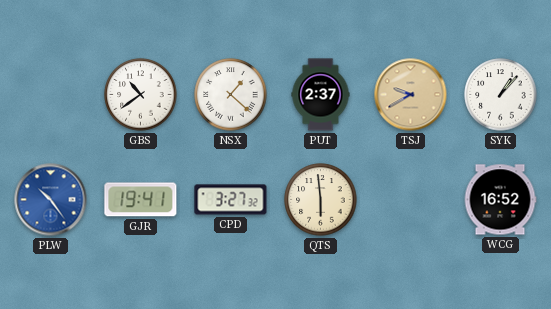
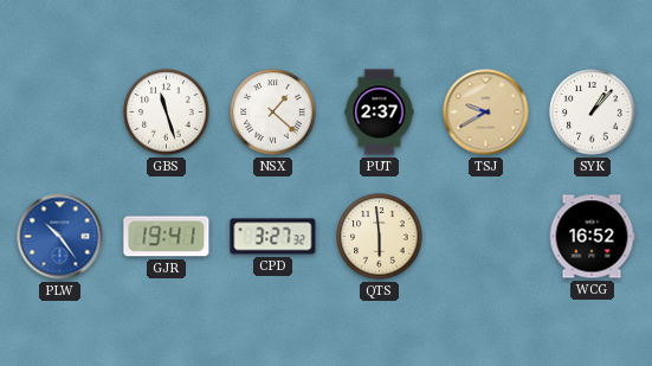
GBS: 10:39 -> 11:27
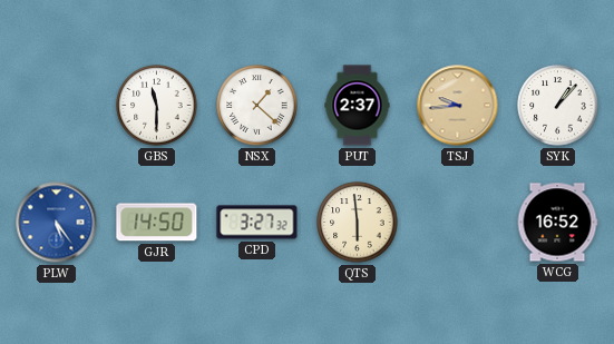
GBS: 11:27 -> 11:30
TSJ: 9:40 -> 9:44
PLW: 10:24 -> 5:24
GJR: 19:41 -> 14:50
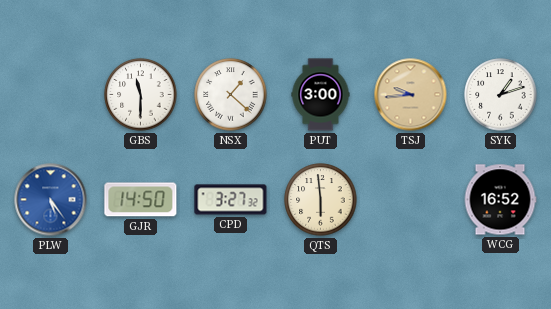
PUT: 2:37 -> 3:00
SYK: 1:07 -> 1:12
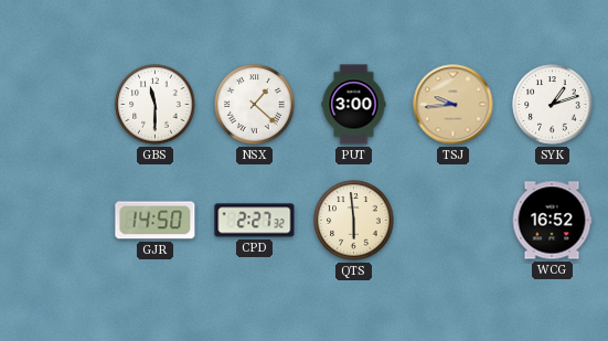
PLW: 5:24 -> none
CPD: 3:27 -> 2:27
